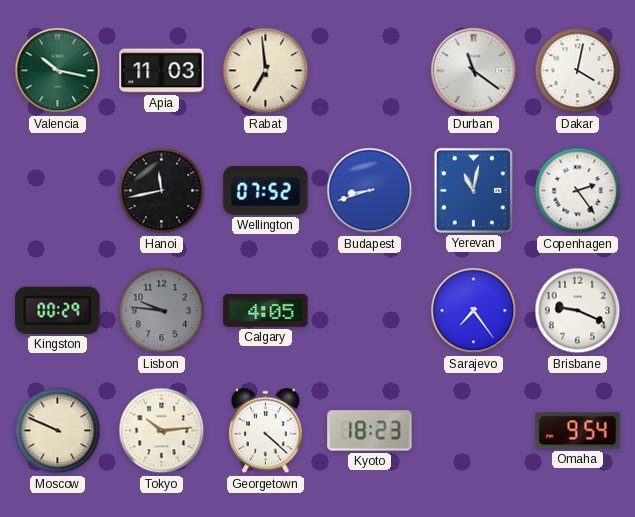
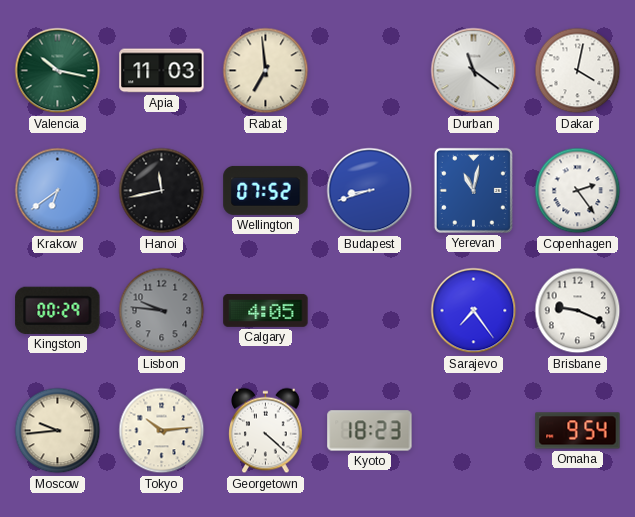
Krakow: none -> 6:39
Moscow: 9:49 -> 9:44
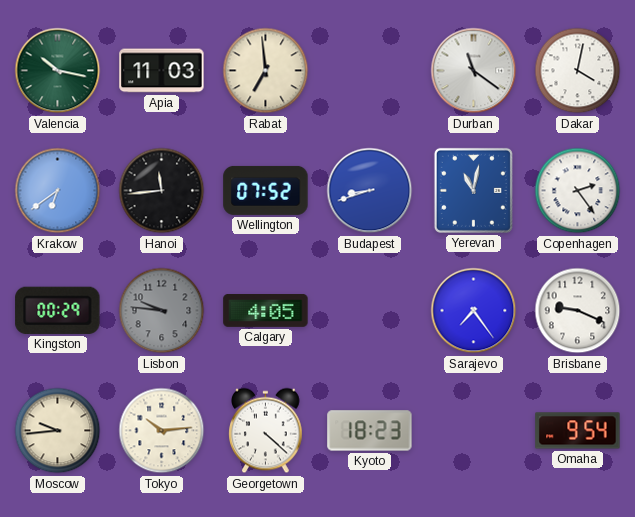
Hanoi: 11:43 -> 11:44
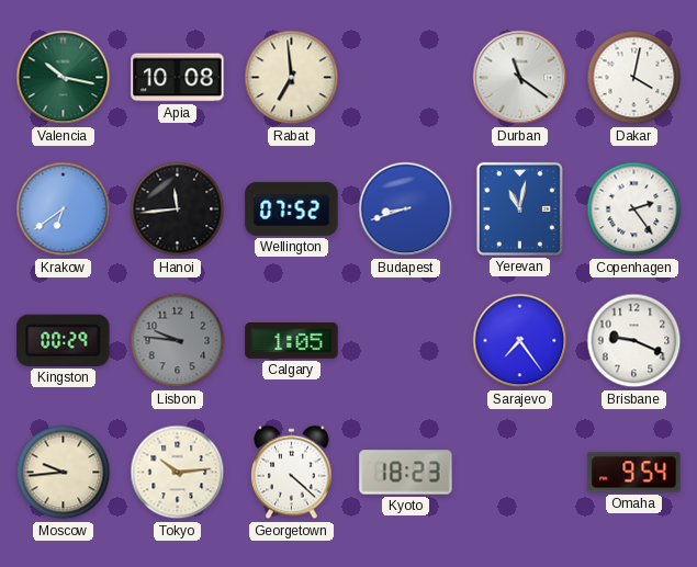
Apia: 11:03 -> 10:08
Calgary: 4:05 -> 1:05
